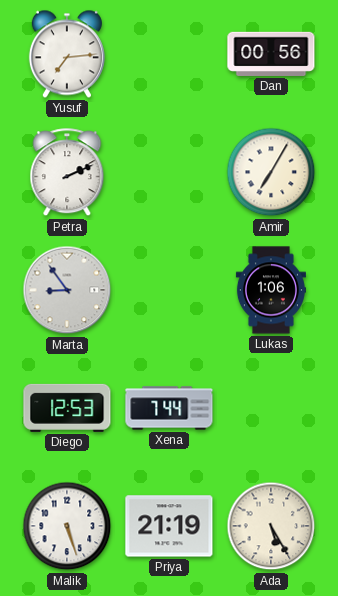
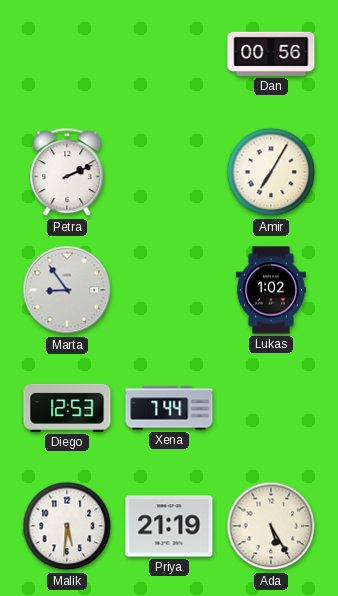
Yusuf: 7:14 -> none
Lukas: 1:06 -> 1:02
Malik: 5:27 -> 5:31
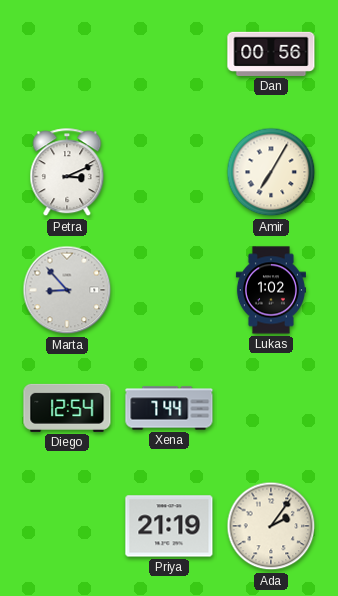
Petra: 2:11 -> 3:11
Marta: 8:54 -> 8:53
Diego: 12:53 -> 12:54
Malik: 5:31 -> none
Ada: 5:25 -> 2:06
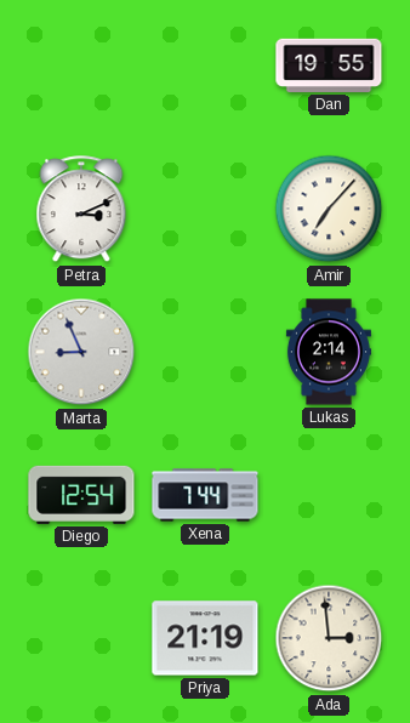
Dan: 00:56 -> 19:55
Amir: 7:05 -> 7:07
Marta: 8:53 -> 8:56
Lukas: 1:02 -> 2:14
Ada: 2:06 -> 2:59
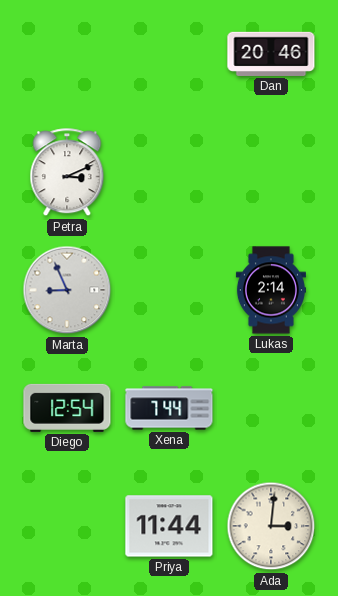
Dan: 19:55 -> 20:46
Amir: 7:07 -> none
Priya: 21:19 -> 11:44
Ada: 2:59 -> 3:01
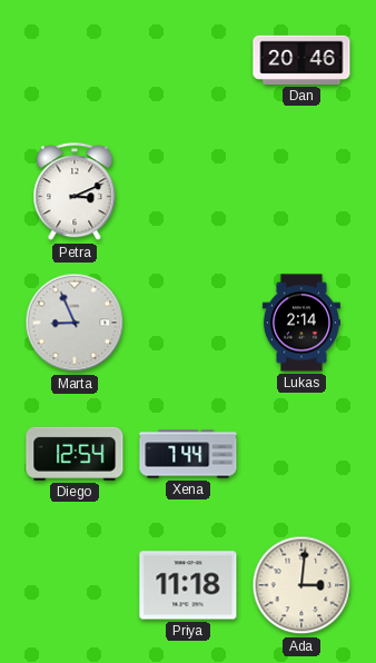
Priya: 11:44 -> 11:18
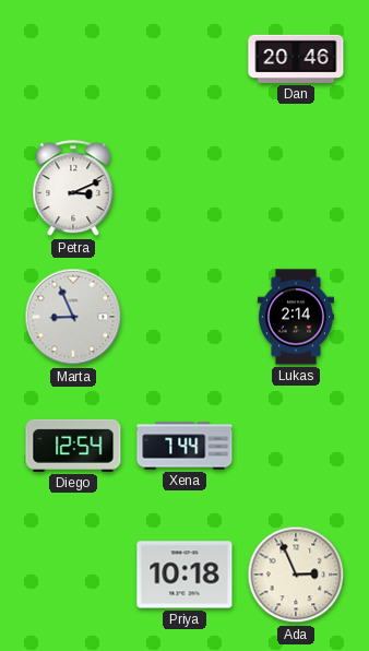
Priya: 11:18 -> 10:18
Ada: 3:01 -> 2:56
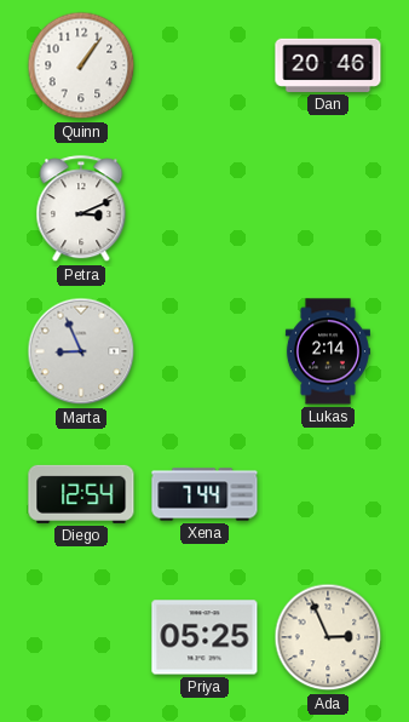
Quinn: none -> 1:06
Priya: 10:18 -> 05:25
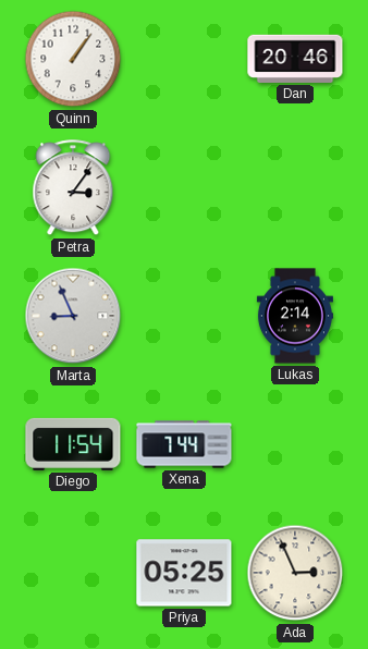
Petra: 3:11 -> 3:06
Diego: 12:54 -> 11:54
